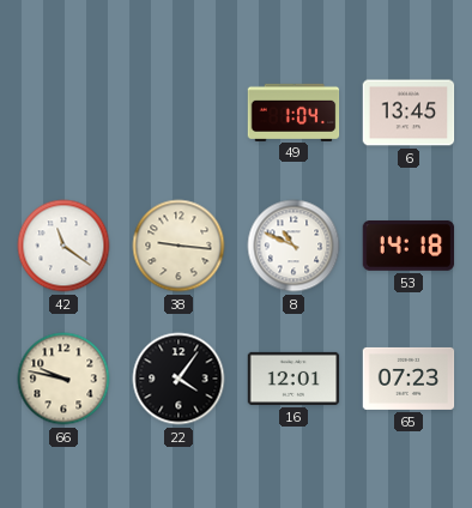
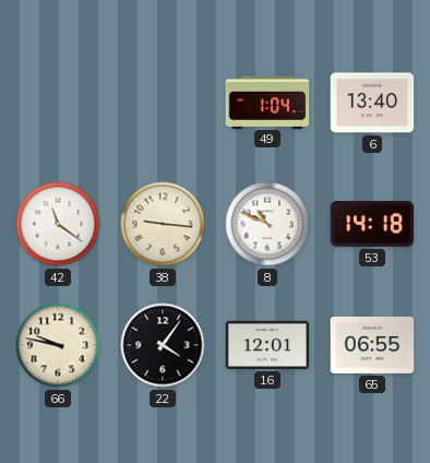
6: 13:45 -> 13:40
65: 07:23 -> 06:55
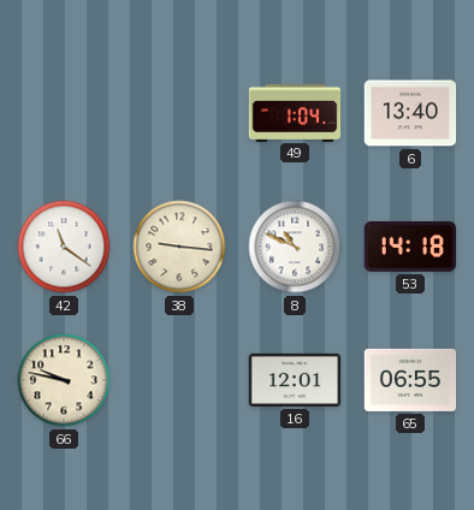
22: 4:06 -> none
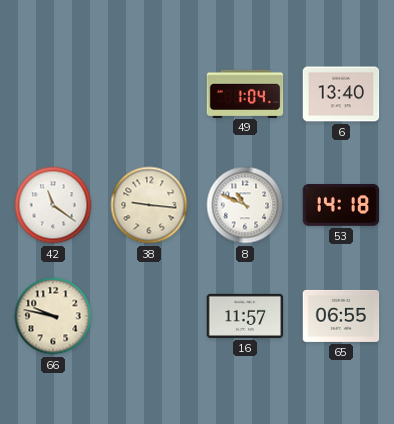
16: 12:01 -> 11:57
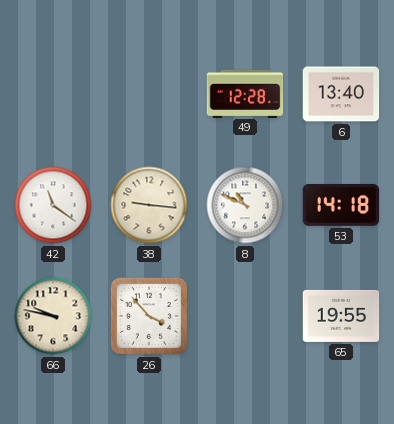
49: 1:04 -> 12:28
26: none -> 3:53
16: 11:57 -> none
65: 06:55 -> 19:55
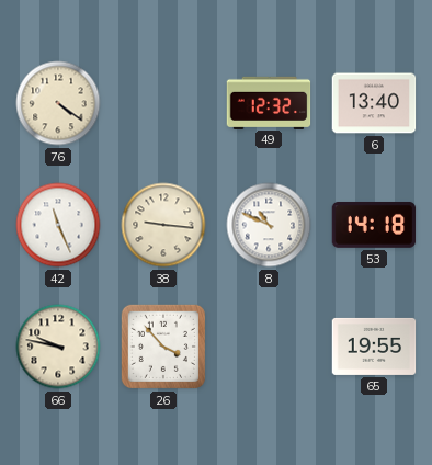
76: none -> 4:21
49: 12:28 -> 12:32
42: 11:21 -> 11:26
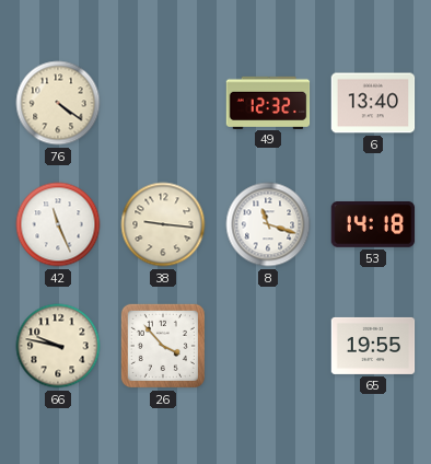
8: 10:49 -> 11:18
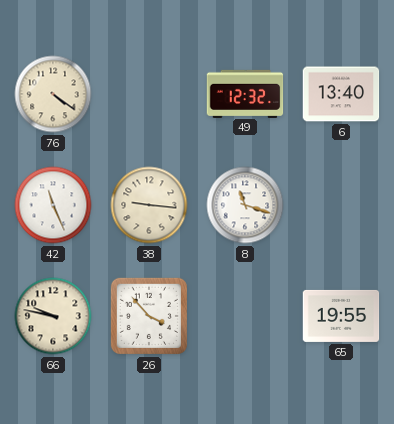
53: 14:18 -> none
